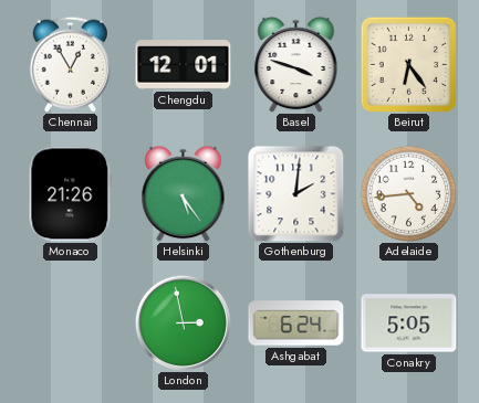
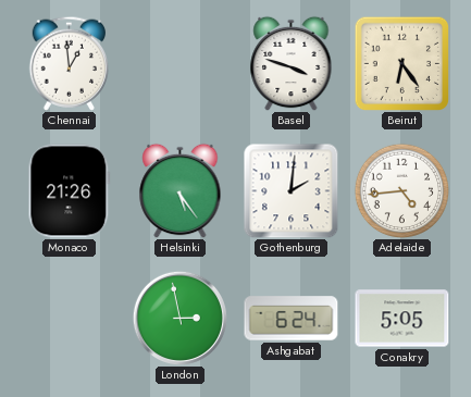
Chennai: 12:55 -> 12:59
Chengdu: 12:01 -> none
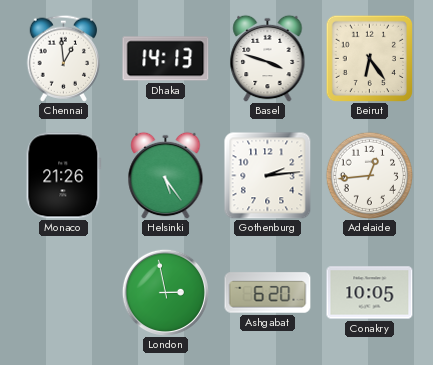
Dhaka: none -> 14:13
Gothenburg: 2:01 -> 2:14
Adelaide: 4:44 -> 12:44
Ashgabat: 6:24 -> 6:20
Conakry: 5:05 -> 10:05
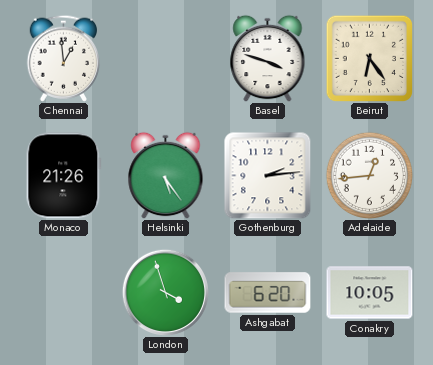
Dhaka: 14:13 -> none
London: 2:58 -> 3:57
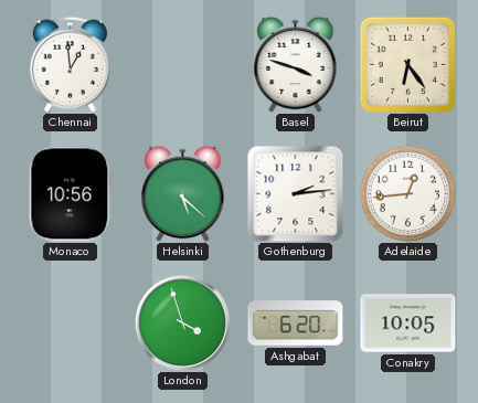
Monaco: 21:26 -> 10:56
Helsinki: 5:24 -> 5:22
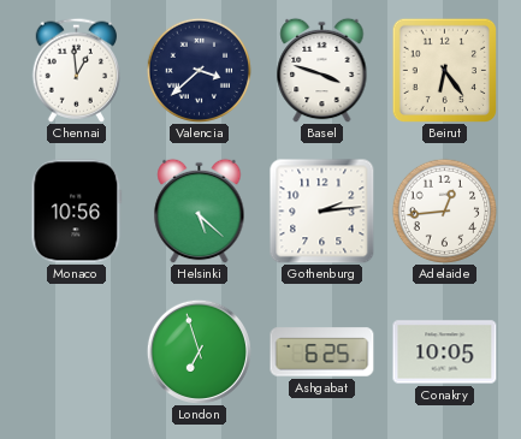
Valencia: none -> 3:38
London: 3:57 -> 6:57
Ashgabat: 6:20 -> 6:25
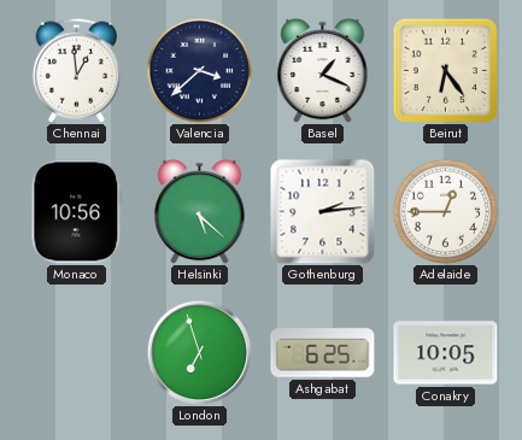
Basel: 3:48 -> 1:19
Adelaide: 12:44 -> 12:45
